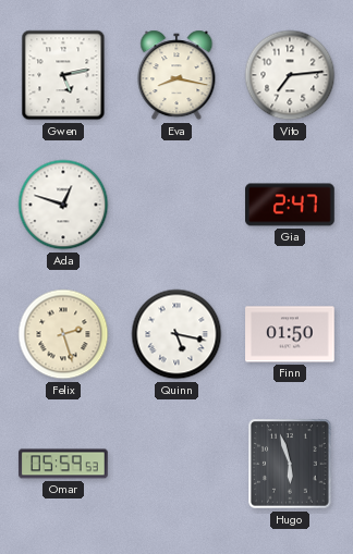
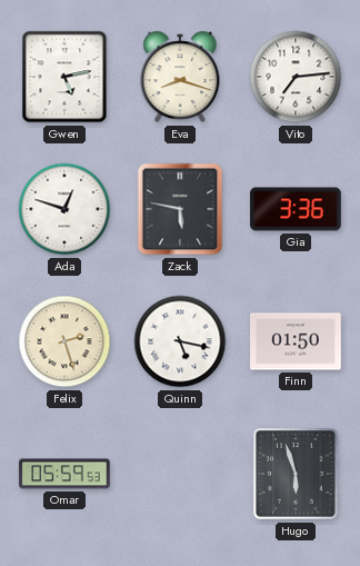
Eva: 8:17 -> 8:18
Zack: none -> 5:47
Gia: 2:47 -> 3:36
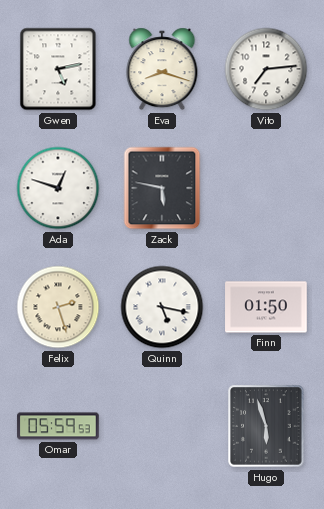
Gia: 3:36 -> none
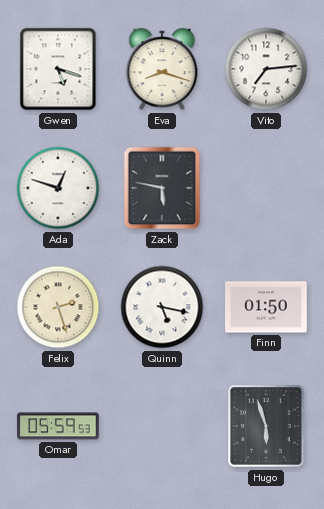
Gwen: 5:13 -> 5:18
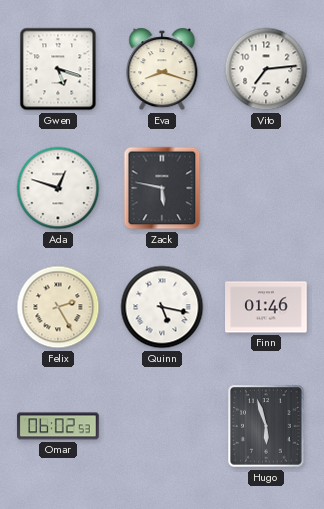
Felix: 2:27 -> 2:25
Finn: 01:50 -> 01:46
Omar: 05:59 -> 06:02
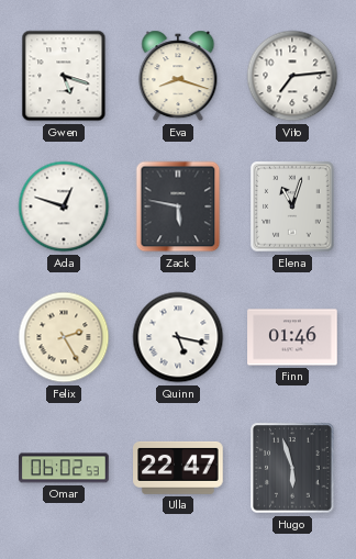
Elena: none -> 11:03
Ulla: none -> 22:47
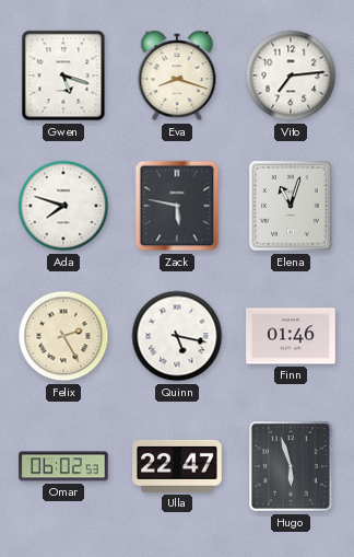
Ada: 12:48 -> 7:48
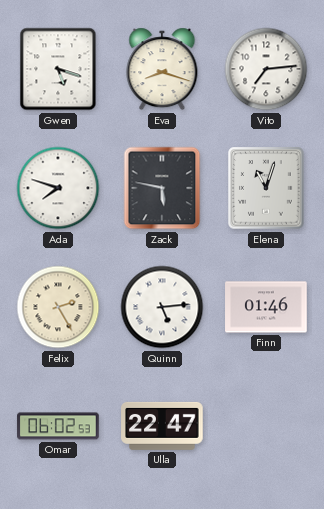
Quinn: 5:17 -> 5:14
Hugo: 5:57 -> none
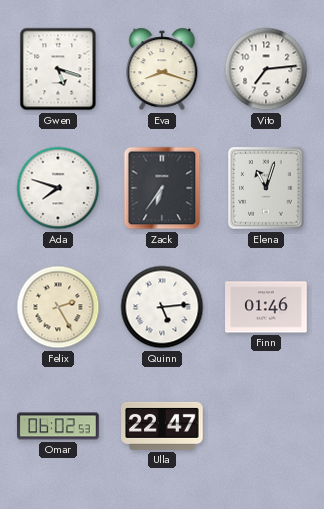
Zack: 5:47 -> 6:36
